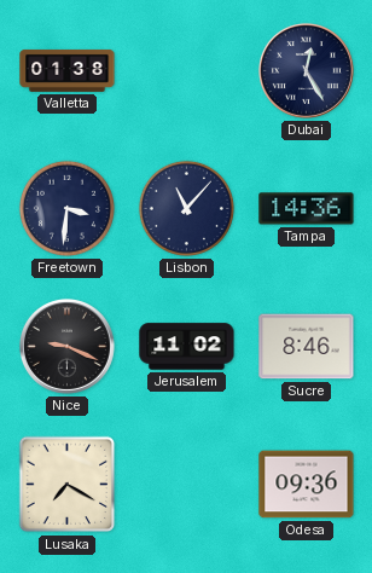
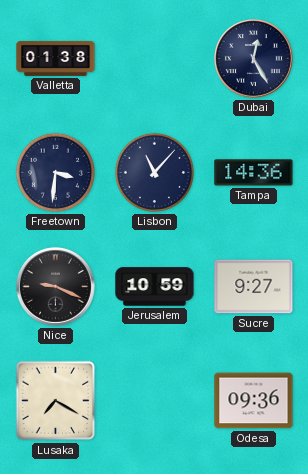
Jerusalem: 11:02 -> 10:59
Sucre: 8:46 -> 9:27
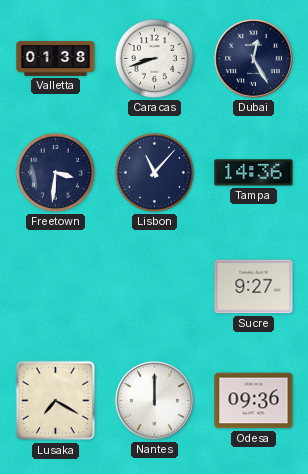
Caracas: none -> 8:42
Nice: 9:19 -> none
Jerusalem: 10:59 -> none
Nantes: none -> 12:00
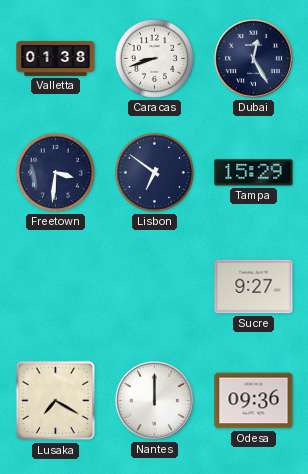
Lisbon: 11:07 -> 6:51
Tampa: 14:36 -> 15:29
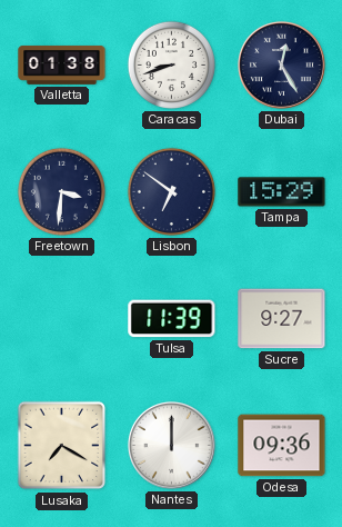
Tulsa: none -> 11:39
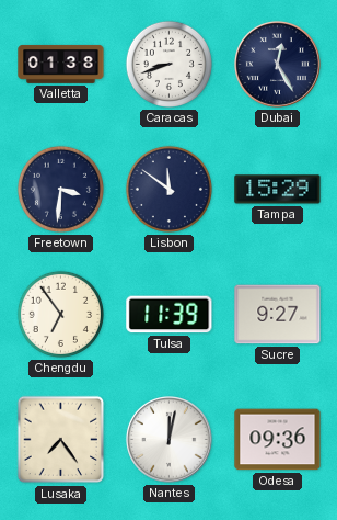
Lisbon: 6:51 -> 11:51
Chengdu: none -> 6:54
Lusaka: 7:20 -> 7:24
Nantes: 12:00 -> 12:02
